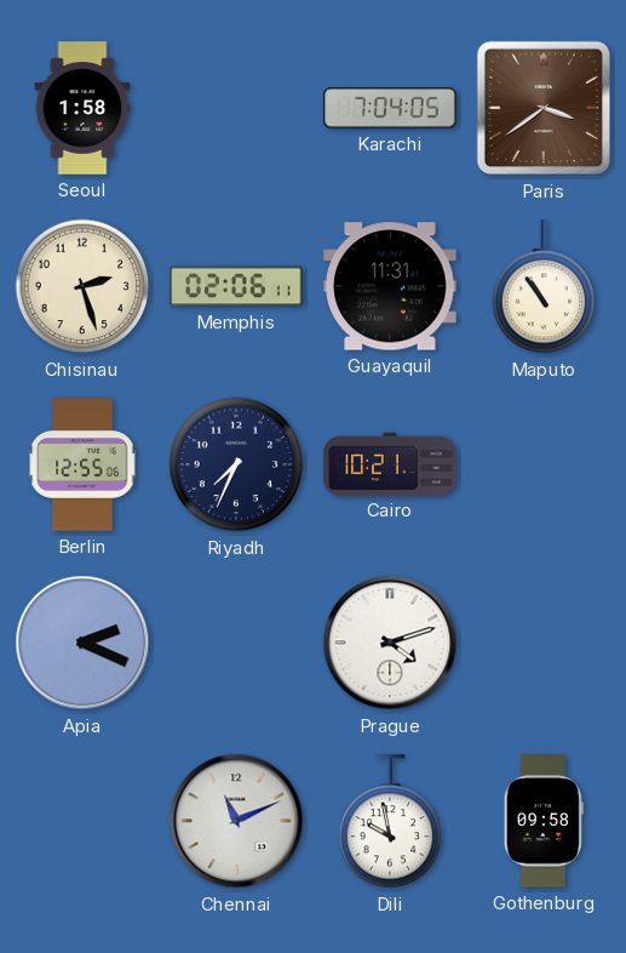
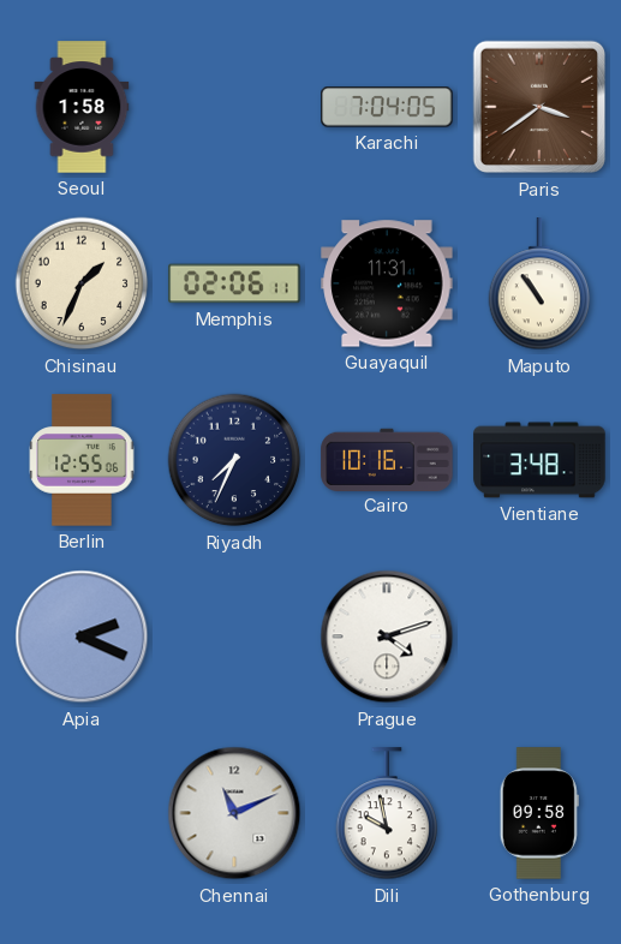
Chisinau: 2:27 -> 1:34
Cairo: 10:21 -> 10:16
Vientiane: none -> 3:48
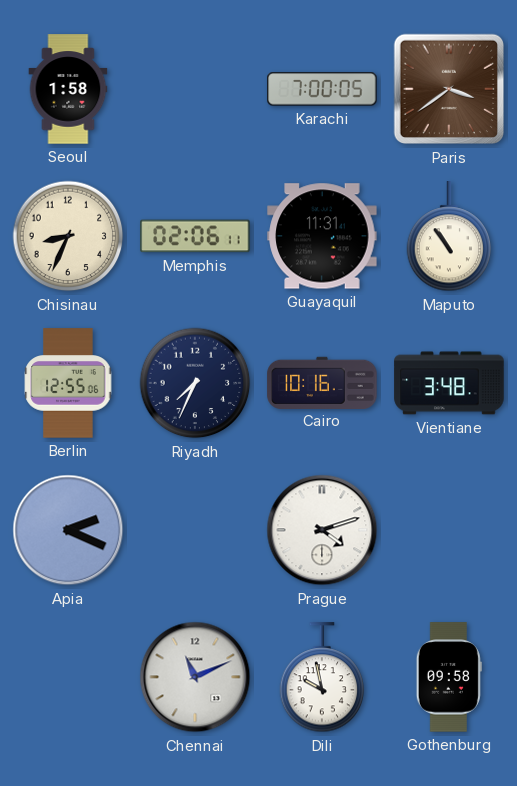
Karachi: 7:04 -> 7:00
Chisinau: 1:34 -> 8:34
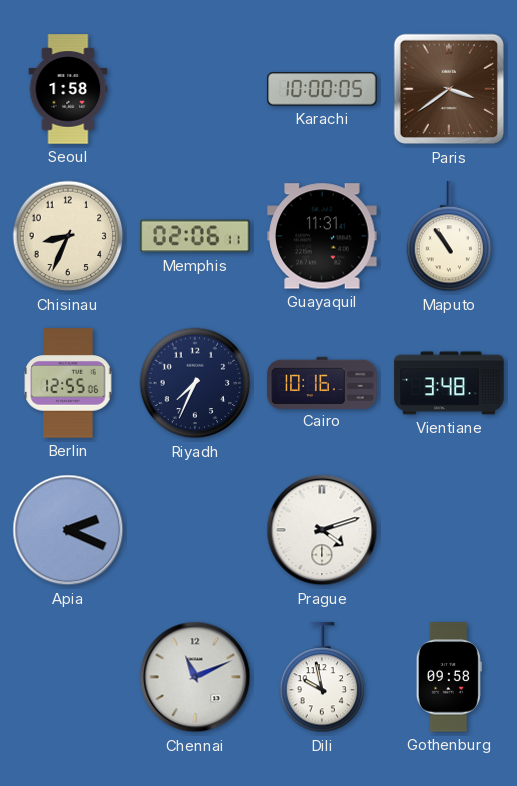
Karachi: 7:00 -> 10:00
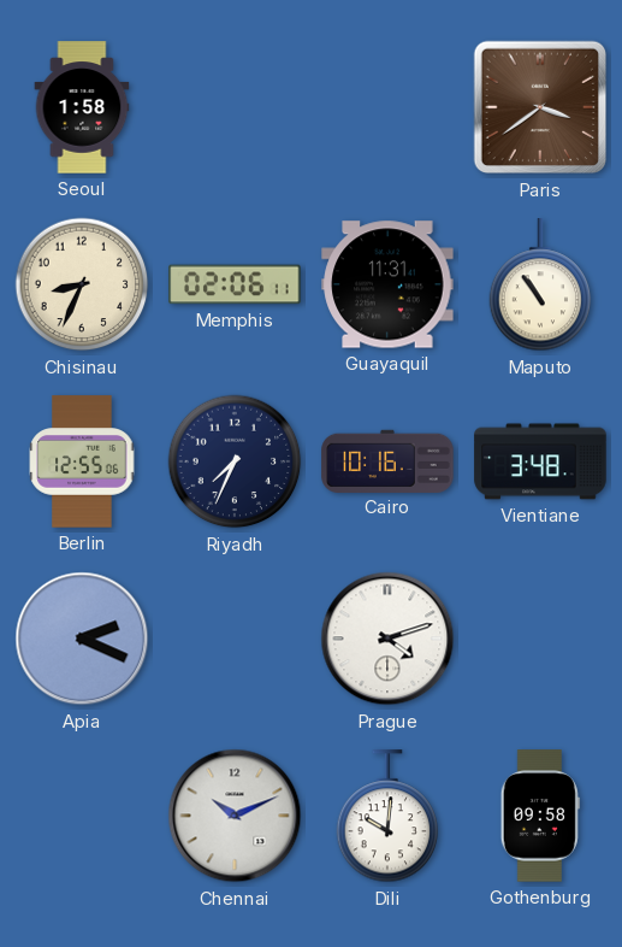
Karachi: 10:00 -> none
Chennai: 11:11 -> 10:11
Dili: 9:58 -> 10:01
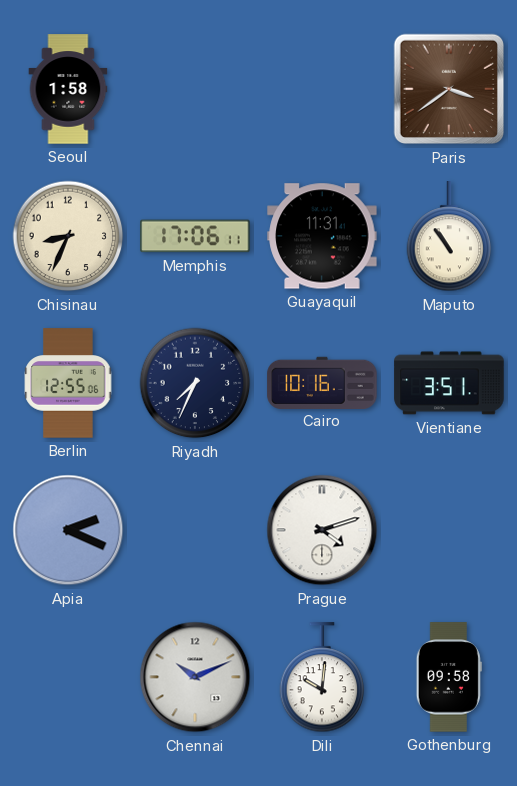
Memphis: 02:06 -> 17:06
Vientiane: 3:48 -> 3:51
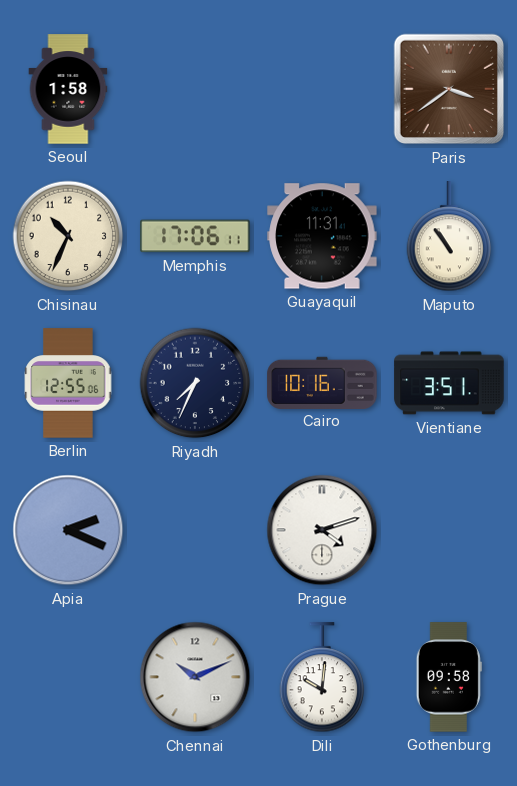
Chisinau: 8:34 -> 10:34
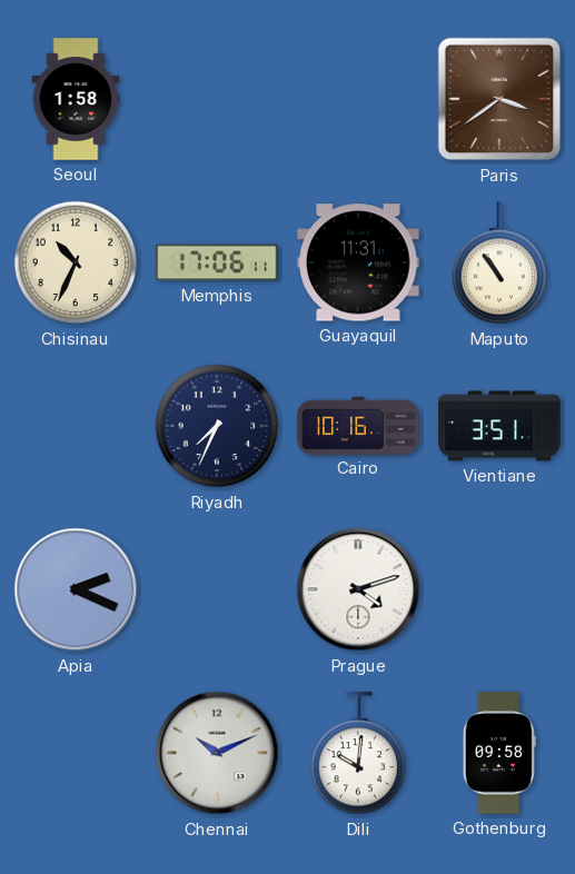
Berlin: 12:55 -> none
